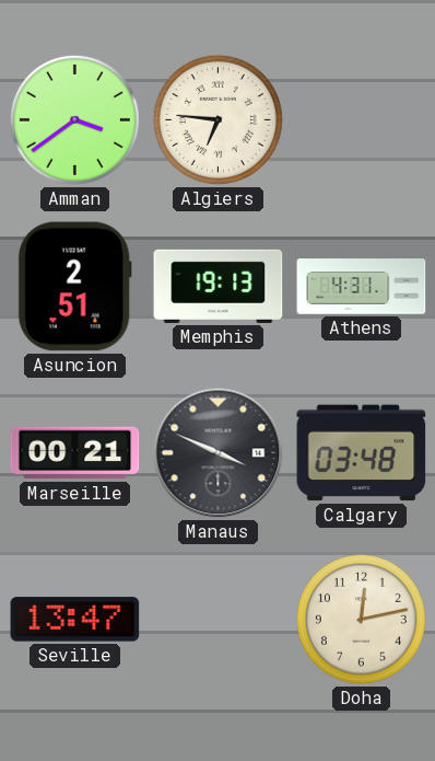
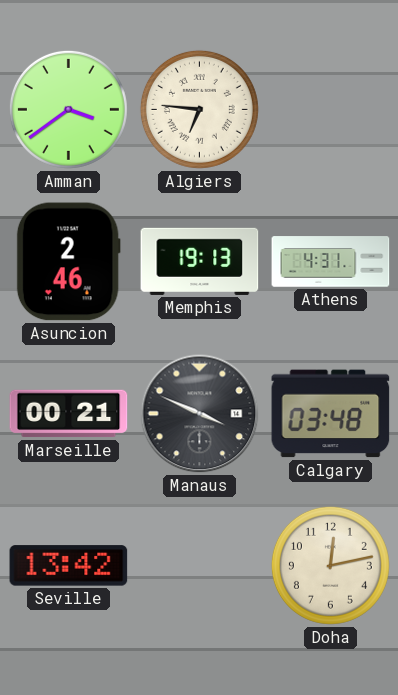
Asuncion: 2:51 -> 2:46
Seville: 13:47 -> 13:42
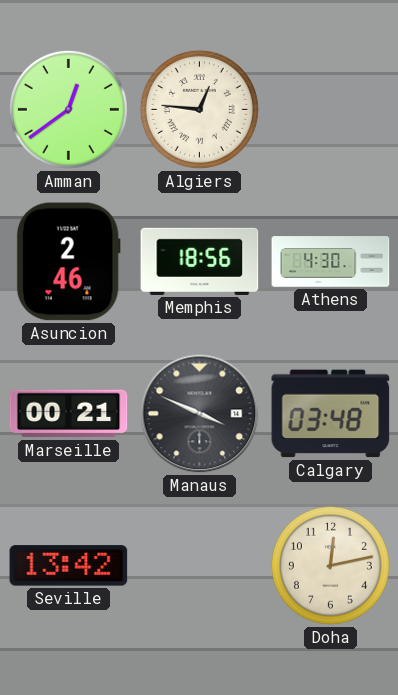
Amman: 3:39 -> 12:39
Algiers: 6:46 -> 12:46
Memphis: 19:13 -> 18:56
Athens: 4:31 -> 4:30
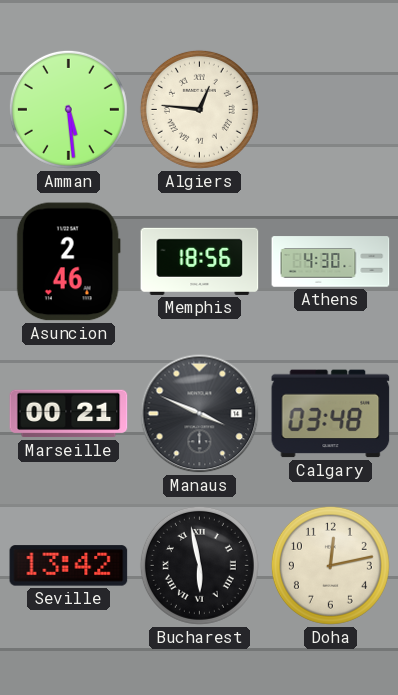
Amman: 12:39 -> 5:29
Bucharest: none -> 5:58
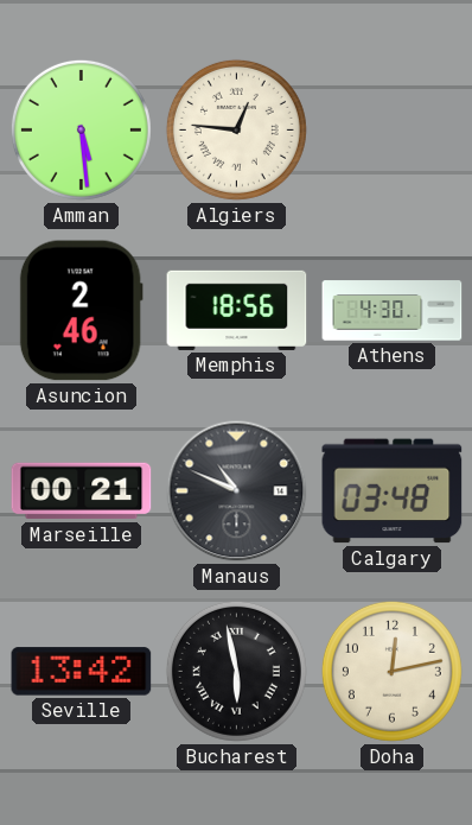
Manaus: 3:49 -> 10:49
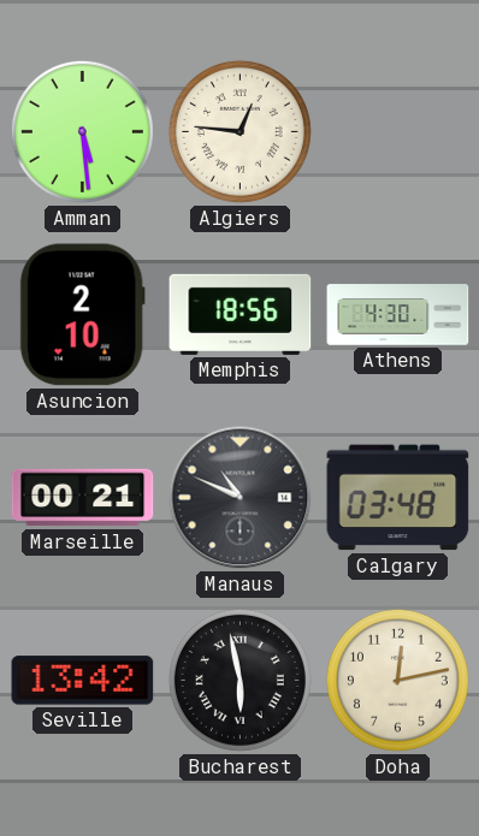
Asuncion: 2:46 -> 2:10
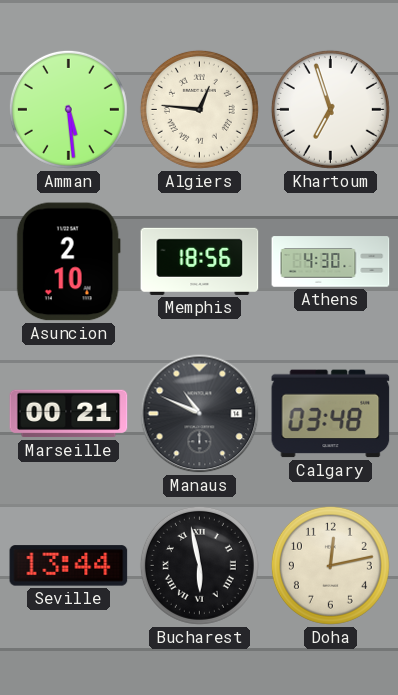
Khartoum: none -> 6:57
Seville: 13:42 -> 13:44
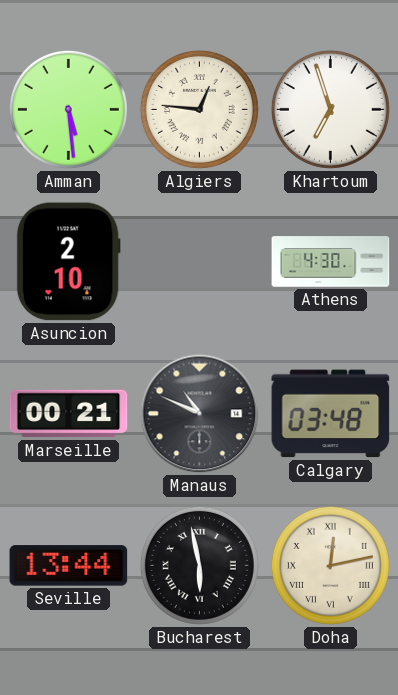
Memphis: 18:56 -> none
Doha numerals: Arabic -> Roman
